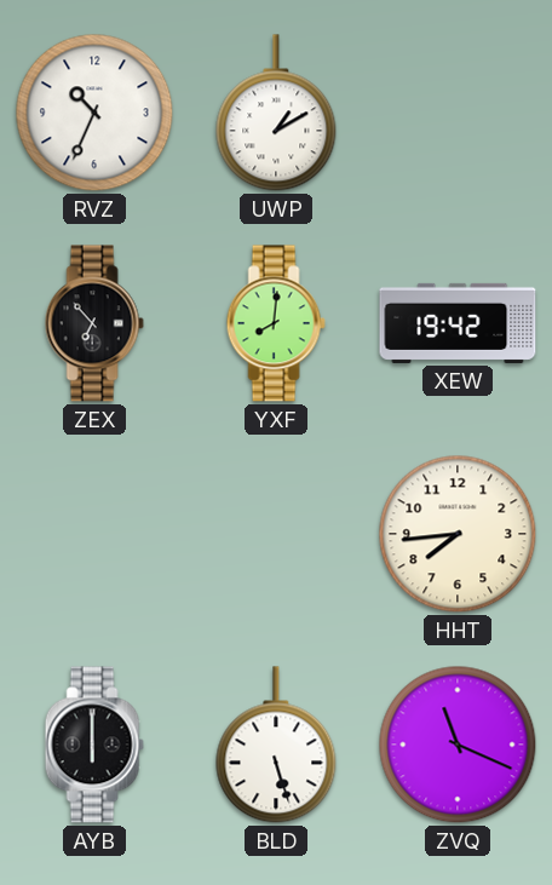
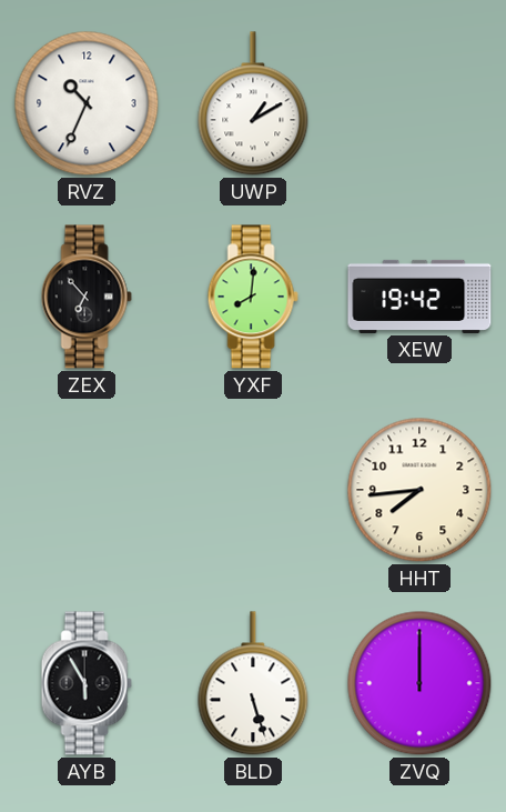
AYB: 6:00 -> 5:55
ZVQ: 11:19 -> 12:00
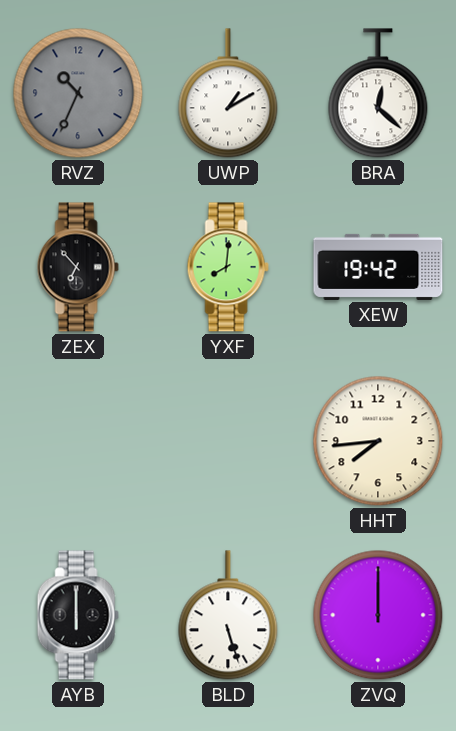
RVZ dial: white -> grey
BRA: none -> 12:22
AYB: 5:55 -> 6:00
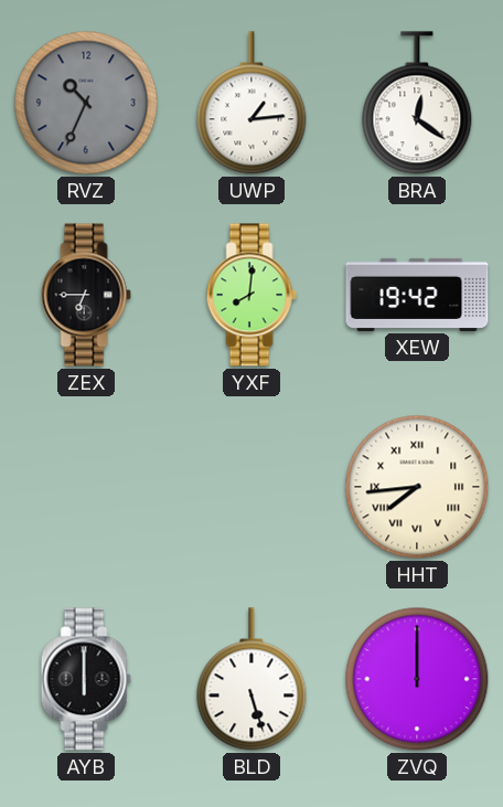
UWP: 1:10 -> 1:14
BRA: 12:22 -> 12:21
ZEX: 6:53 -> 6:45
HHT numerals: Arabic -> Roman
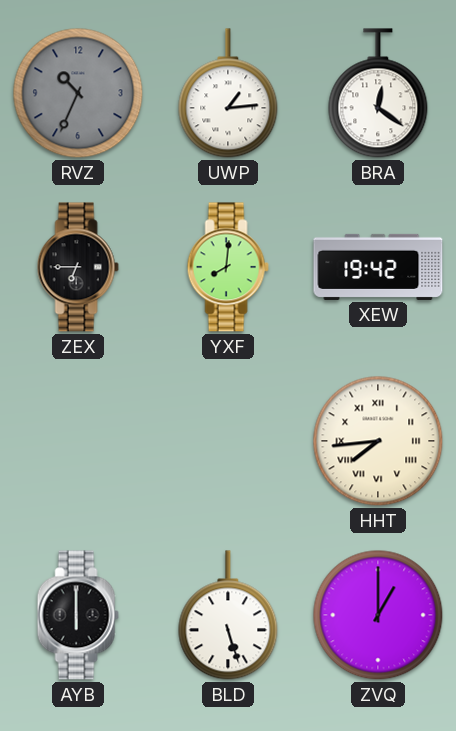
ZVQ: 12:00 -> 1:00
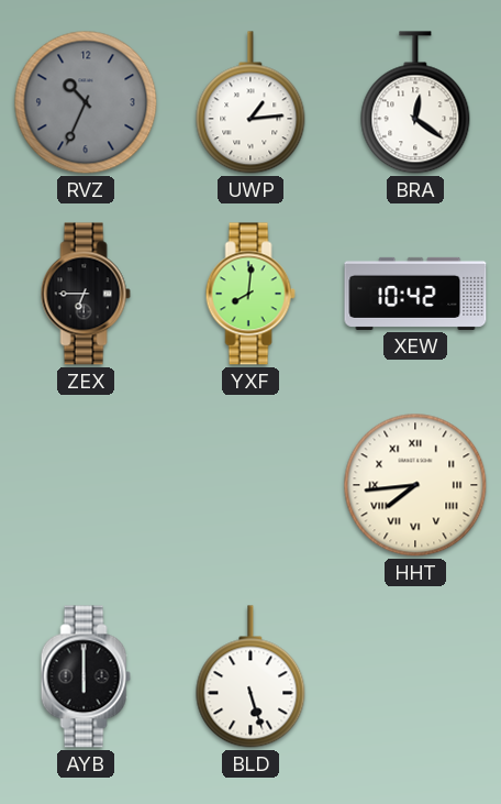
XEW: 19:42 -> 10:42
ZVQ: 1:00 -> none
